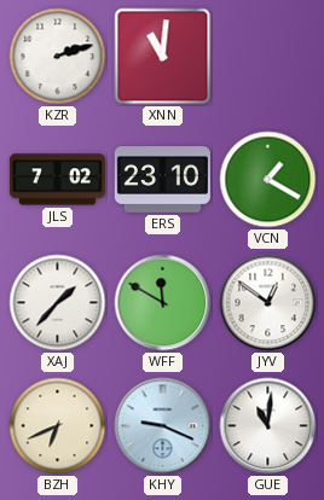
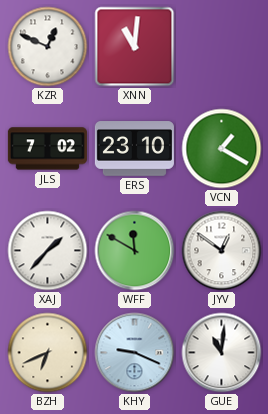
KZR: 2:12 -> 12:49
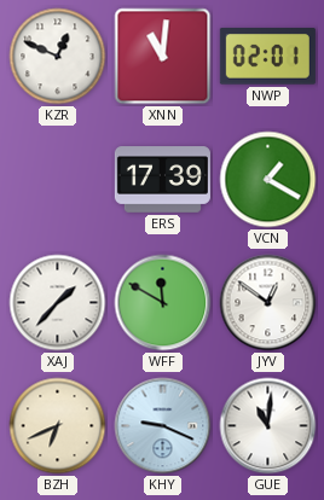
NWP: none -> 02:01
JLS: 7:02 -> none
ERS: 23:10 -> 17:39
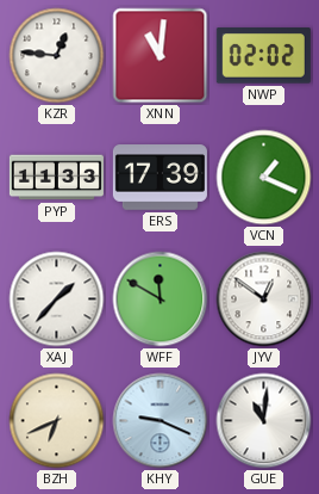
KZR: 12:49 -> 12:46
NWP: 02:01 -> 02:02
PYP: none -> 11:33
VCN: 1:20 -> 1:19
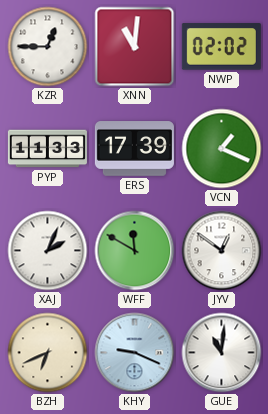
KZR: 12:46 -> 12:45
XAJ: 1:37 -> 2:04
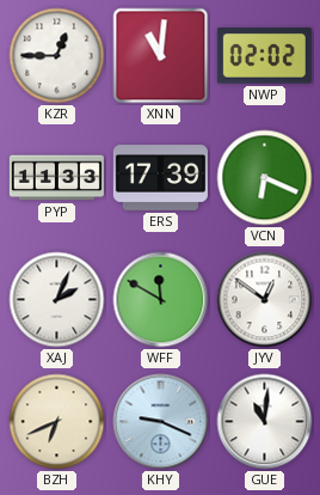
VCN: 1:19 -> 6:19
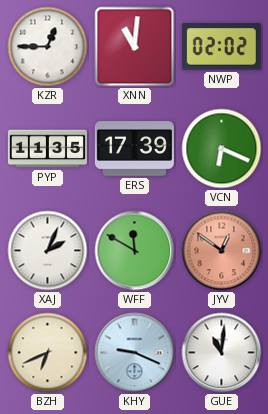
PYP: 11:33 -> 11:35
JYV dial: white -> salmon
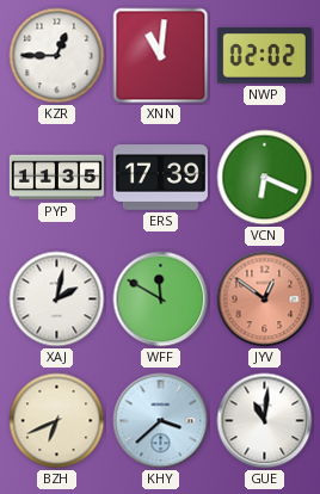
XAJ: 2:04 -> 2:02
KHY: 9:19 -> 3:38
